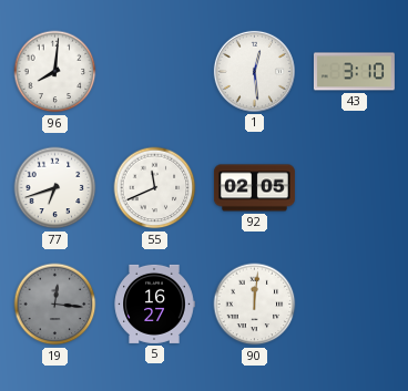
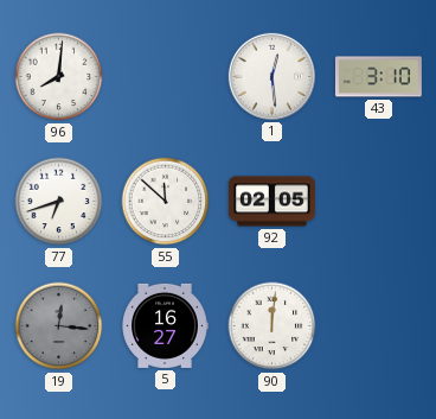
55: 11:41 -> 11:52
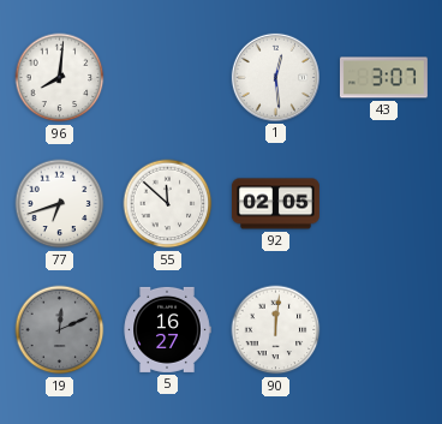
43: 3:10 -> 3:07
19: 12:16 -> 12:11
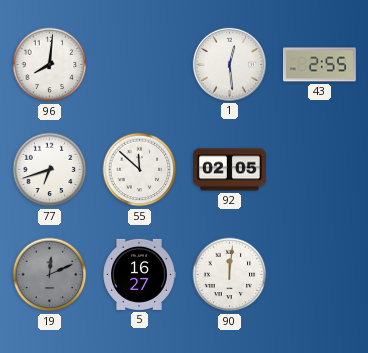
43: 3:07 -> 2:55
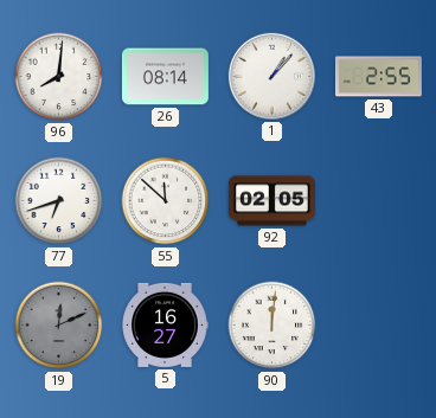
26: none -> 08:14
1: 12:29 -> 1:07
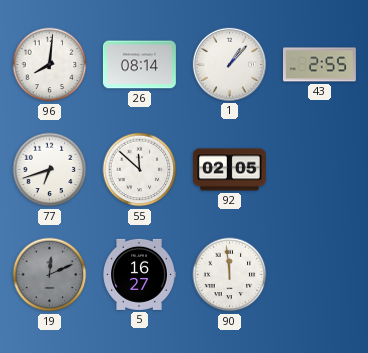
90: 12:01 -> 11:59
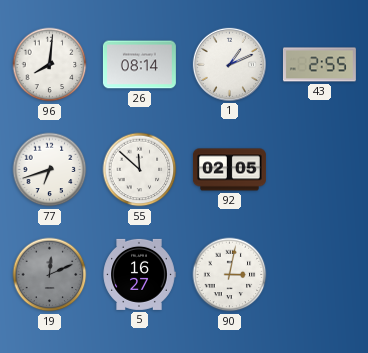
1: 1:07 -> 1:11
90: 11:59 -> 3:02
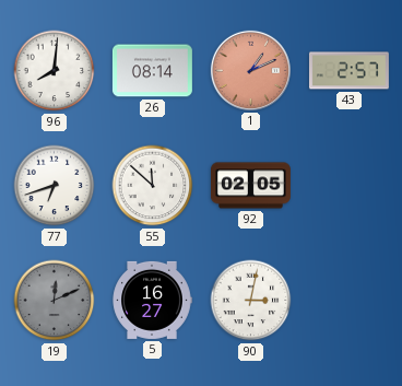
1 dial: white -> salmon
43: 2:55 -> 2:57
